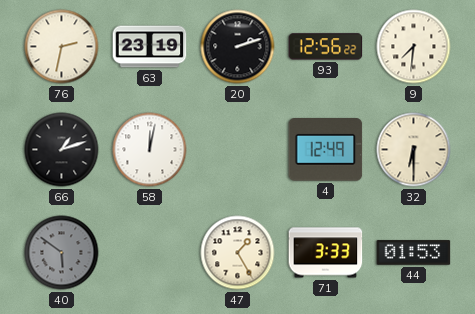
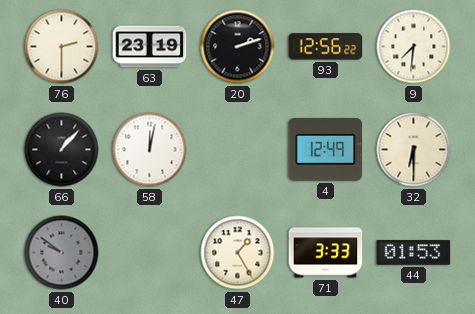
76: 2:32 -> 2:30
66: 1:12 -> 1:07
40: 5:51 -> 9:51
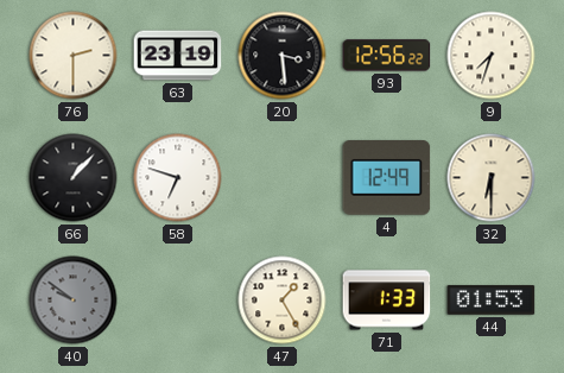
20: 2:12 -> 3:29
9: 7:31 -> 7:33
58: 12:02 -> 6:48
71: 3:33 -> 1:33
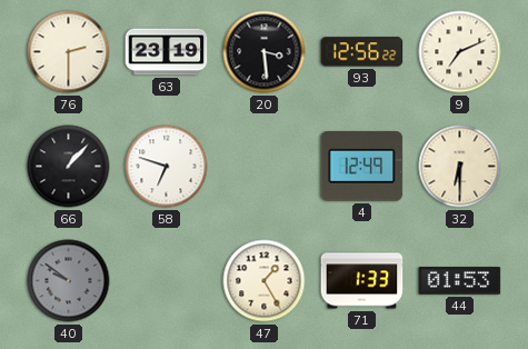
9: 7:33 -> 7:11
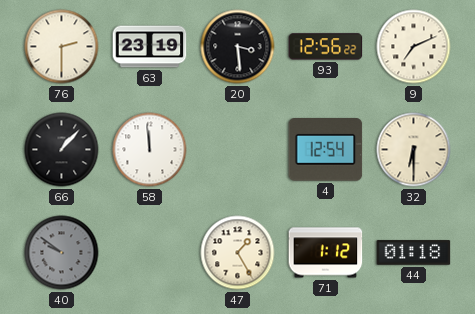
58: 6:48 -> 11:59
4: 12:49 -> 12:54
71: 1:33 -> 1:12
44: 01:53 -> 01:18
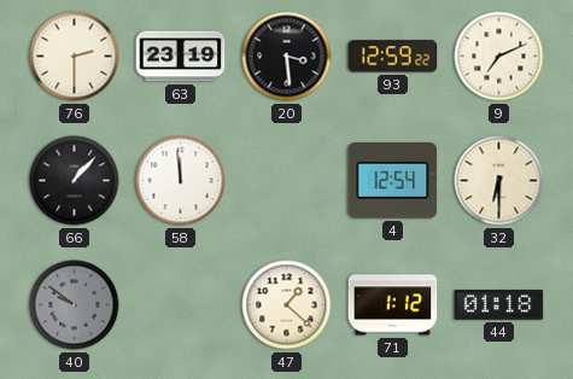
93: 12:56 -> 12:59
47: 1:25 -> 1:22
